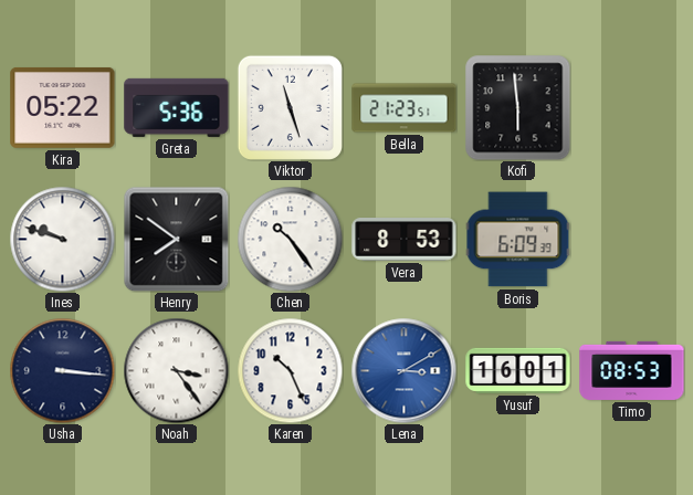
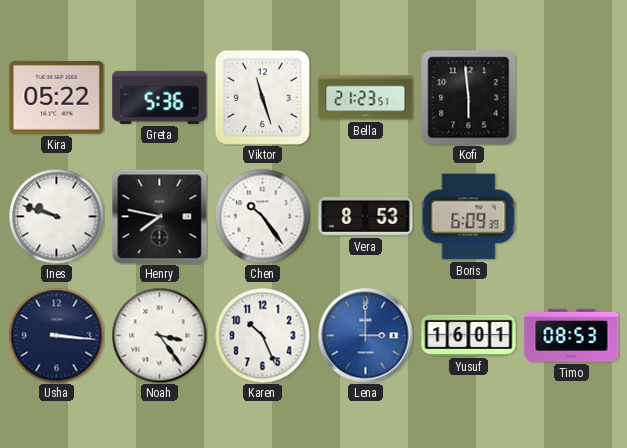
Henry: 7:51 -> 7:47
Lena: 3:10 -> 3:00
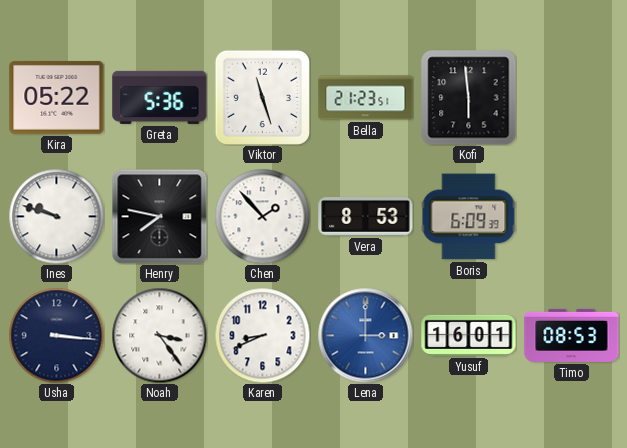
Chen: 10:24 -> 1:53
Karen: 10:26 -> 8:41
